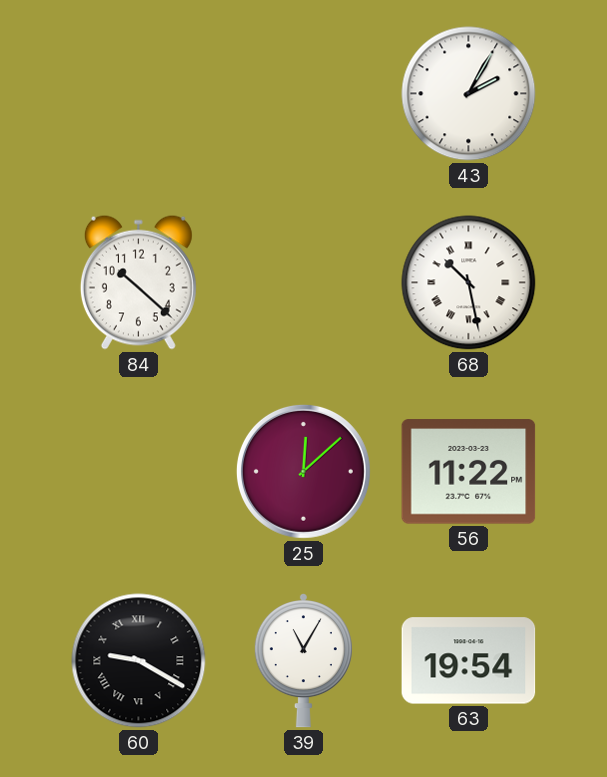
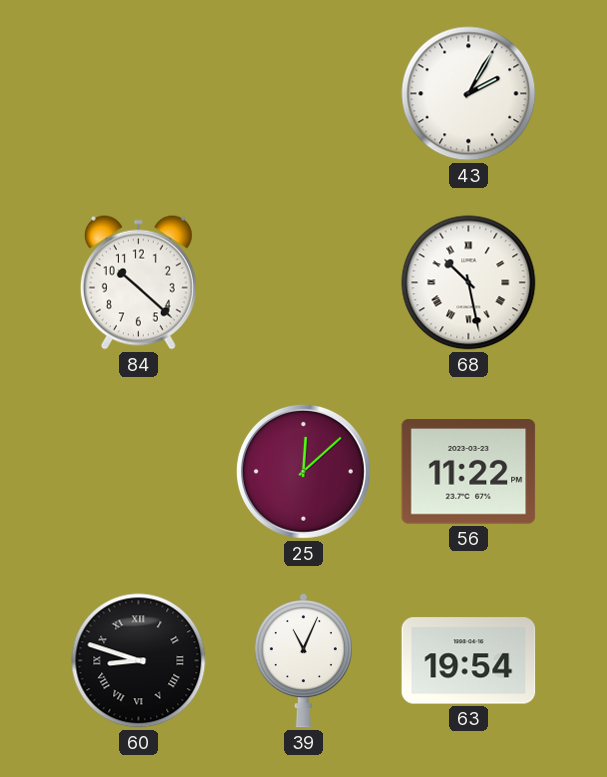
60: 9:20 -> 8:48
39: 11:05 -> 11:04
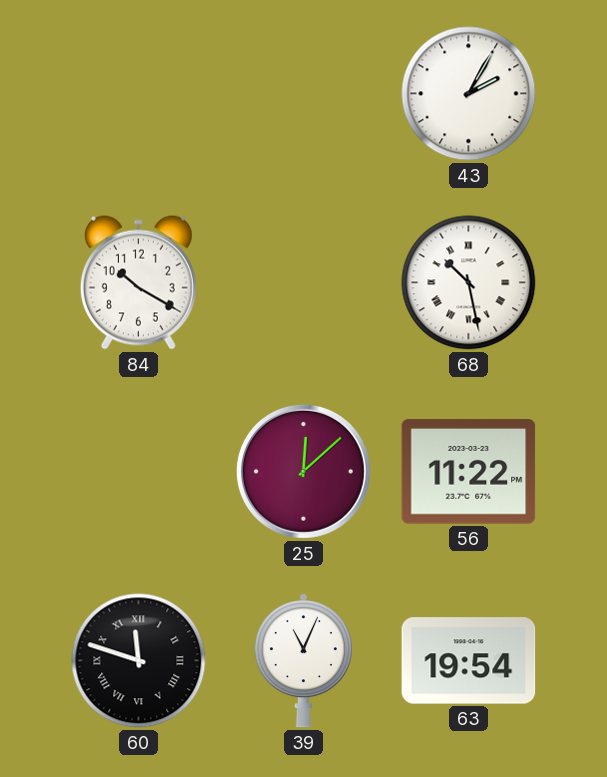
84: 10:22 -> 10:20
60: 8:48 -> 11:48
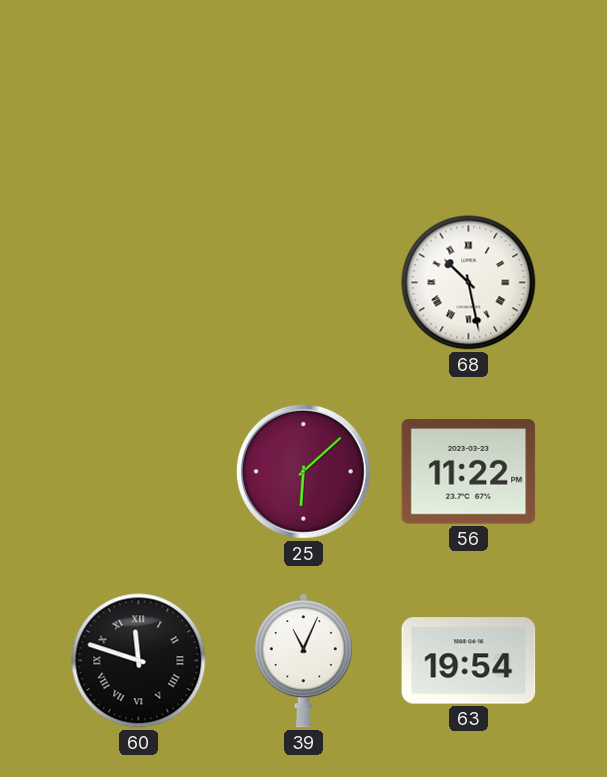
43: 2:05 -> none
84: 10:20 -> none
25: 12:08 -> 6:08
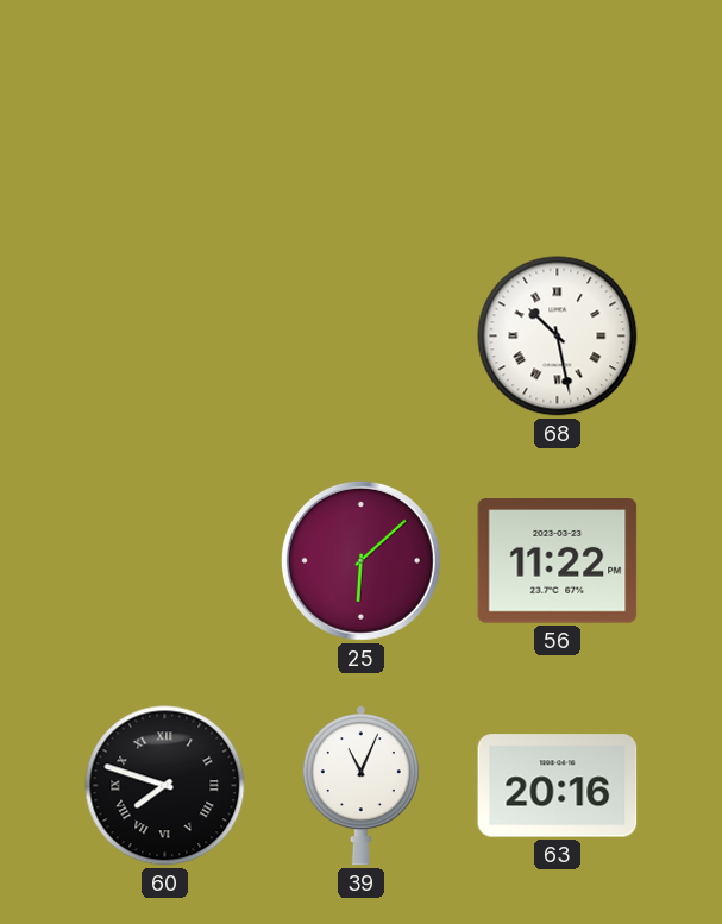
60: 11:48 -> 7:48
63: 19:54 -> 20:16
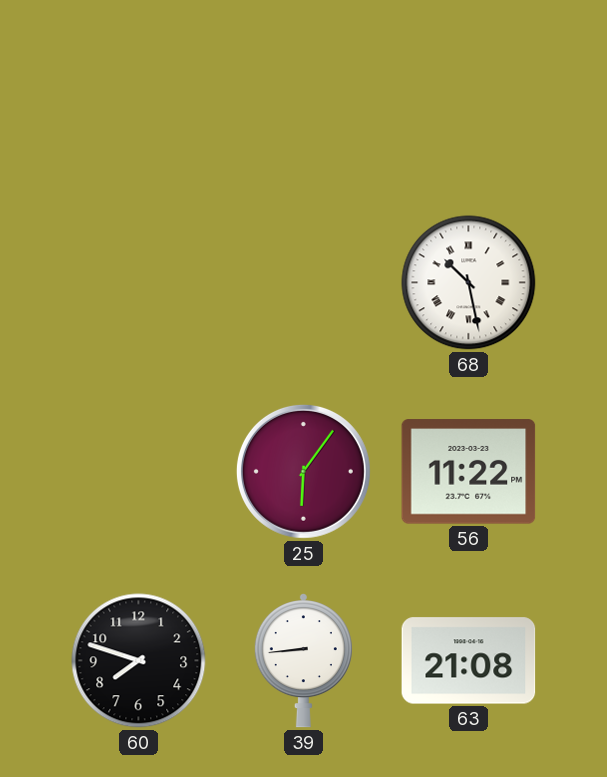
25: 6:08 -> 6:06
60 numerals: Roman -> Arabic
39: 11:04 -> 8:44
63: 20:16 -> 21:08
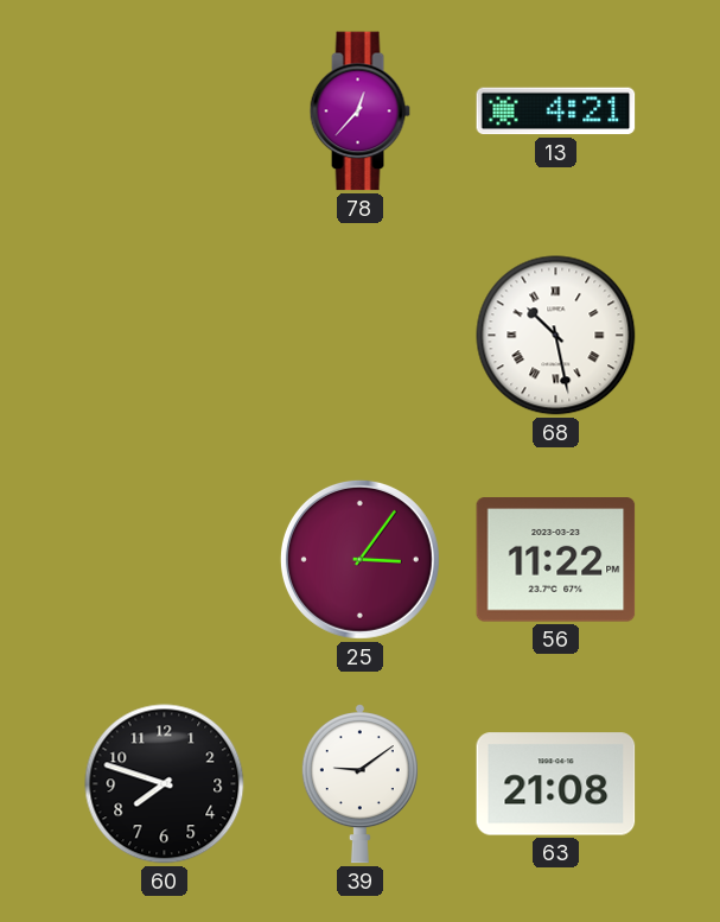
78: none -> 12:37
13: none -> 4:21
25: 6:06 -> 3:06
39: 8:44 -> 9:09
